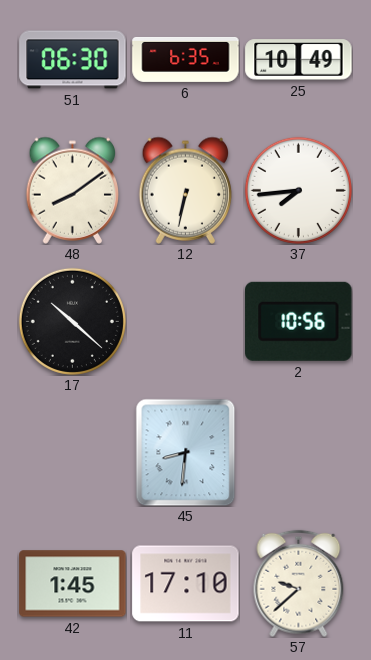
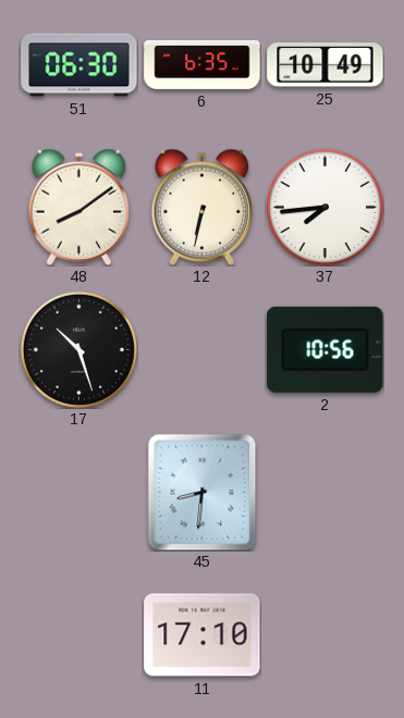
17: 10:22 -> 10:27
42: 1:45 -> none
57: 9:38 -> none
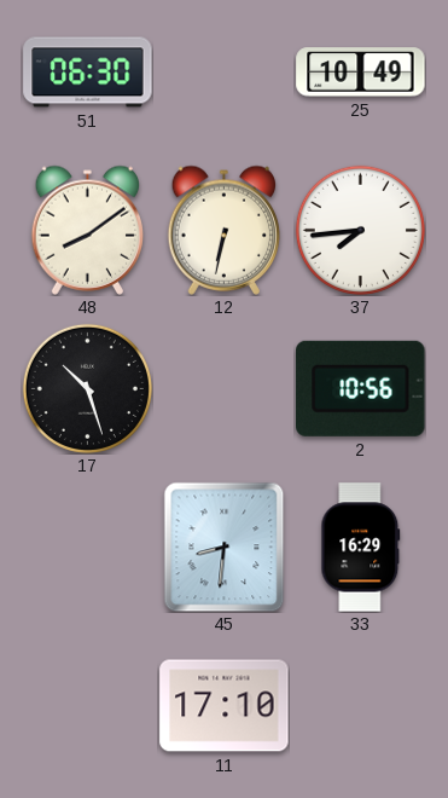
6: 6:35 -> none
33: none -> 16:29
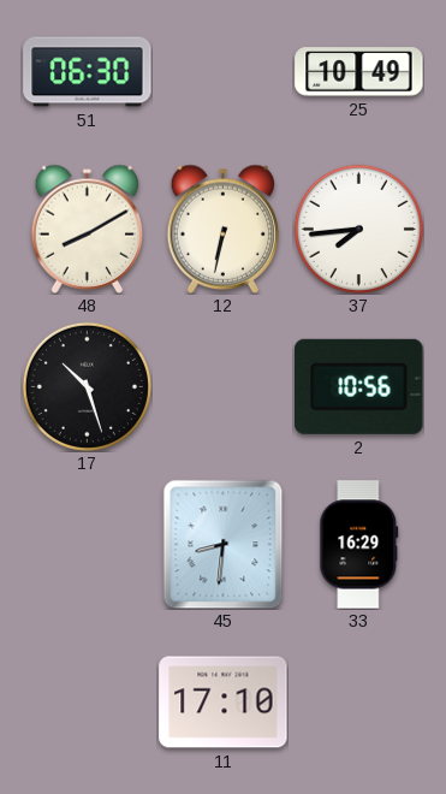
48: 8:09 -> 8:10
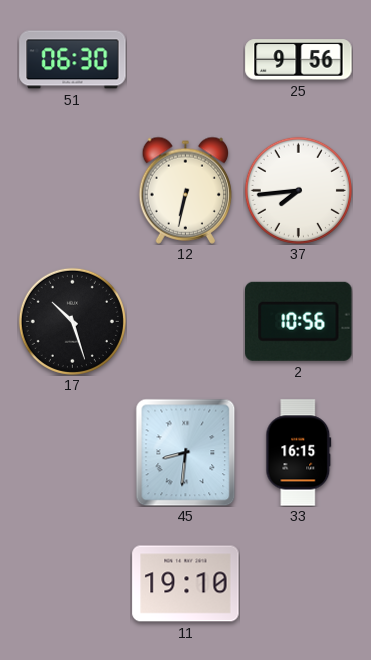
25: 10:49 -> 9:56
48: 8:10 -> none
33: 16:29 -> 16:15
11: 17:10 -> 19:10
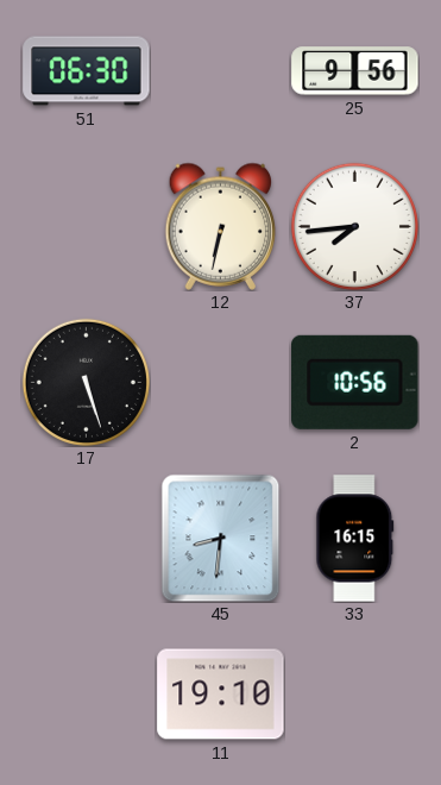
17: 10:27 -> 5:27
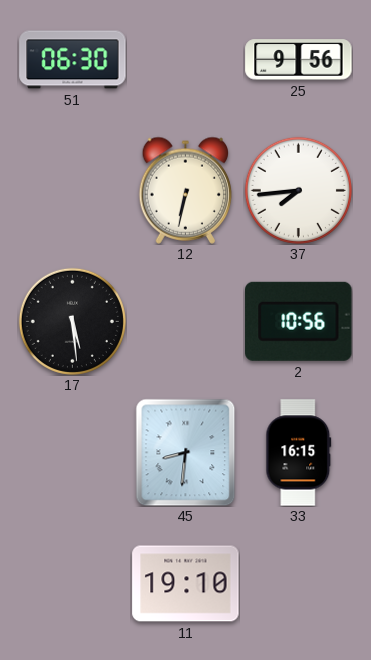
17: 5:27 -> 5:29
